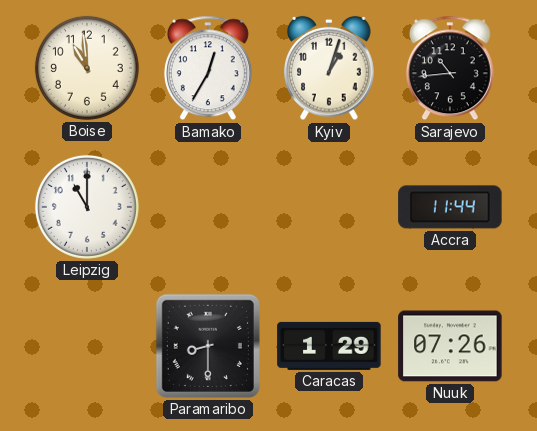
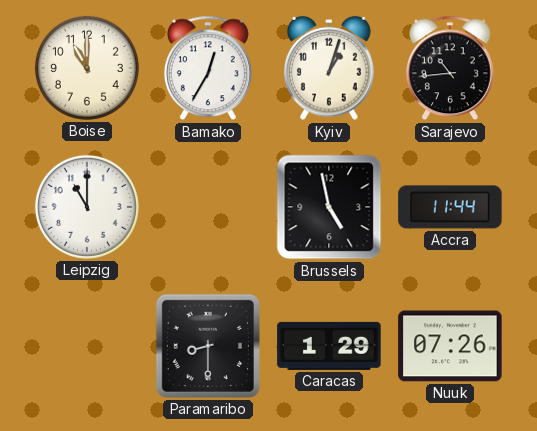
Boise: 10:59 -> 11:00
Brussels: none -> 4:58
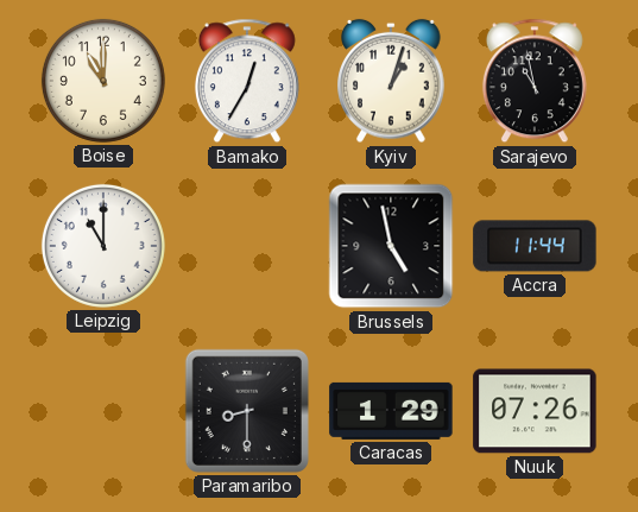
Sarajevo: 10:44 -> 10:58
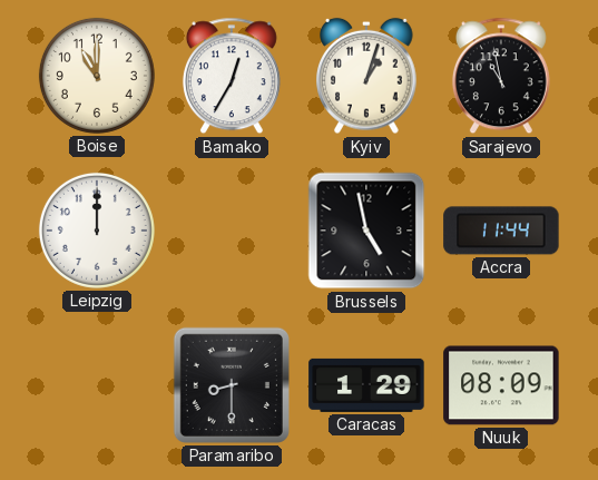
Leipzig: 11:00 -> 12:00
Nuuk: 07:26 -> 08:09
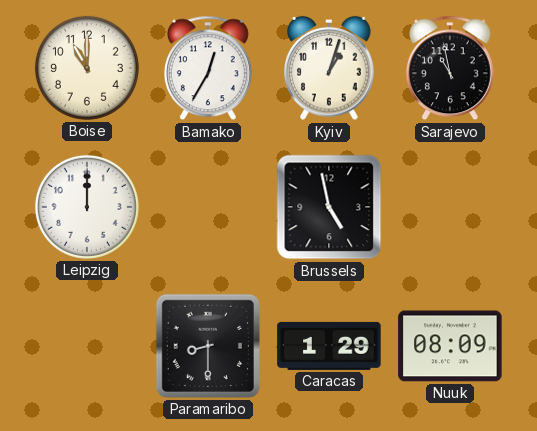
Accra: 11:44 -> none
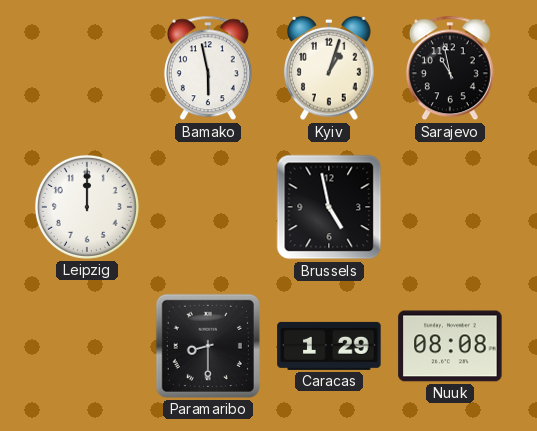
Boise: 11:00 -> none
Bamako: 12:35 -> 5:58
Nuuk: 08:09 -> 08:08
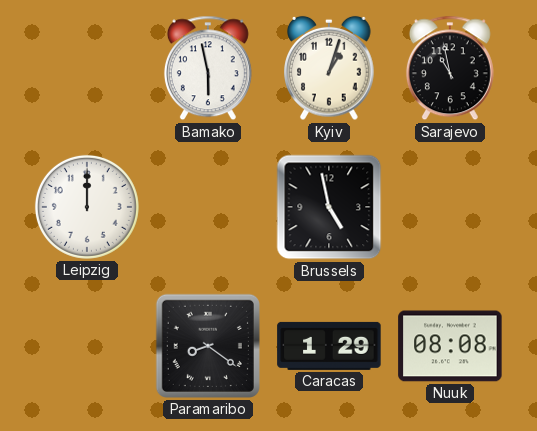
Paramaribo: 8:30 -> 8:21
